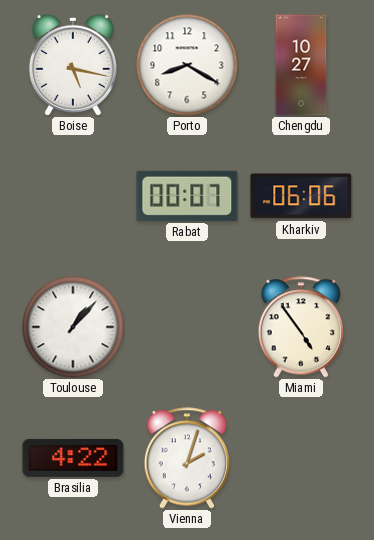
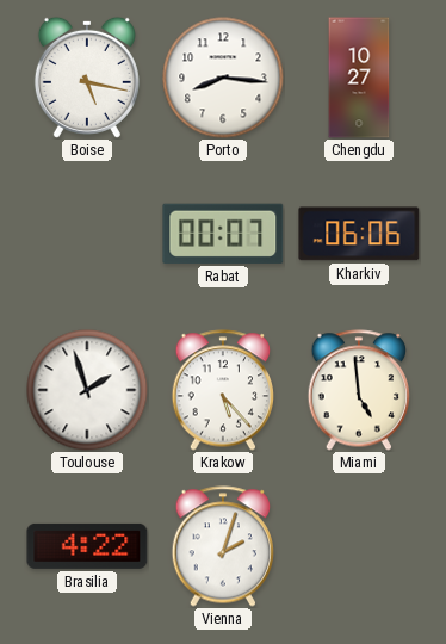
Porto: 8:20 -> 8:16
Toulouse: 1:07 -> 1:57
Krakow: none -> 5:23
Miami: 4:54 -> 4:59
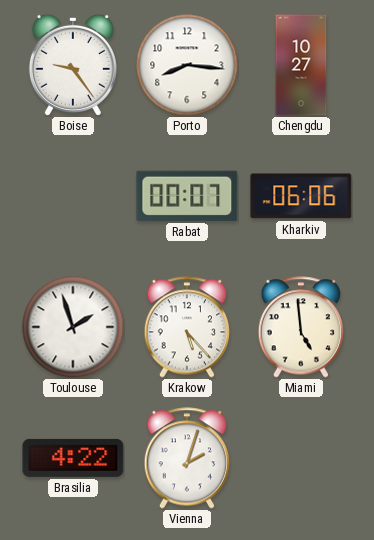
Boise: 5:17 -> 9:24
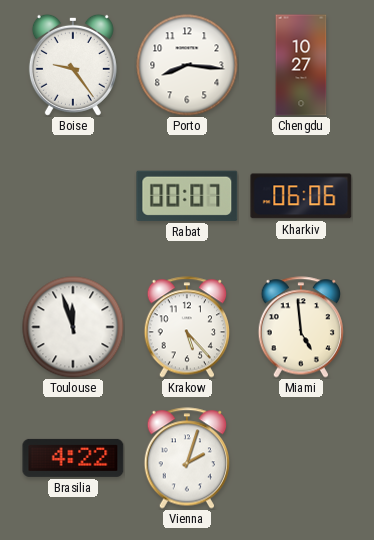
Toulouse: 1:57 -> 11:57
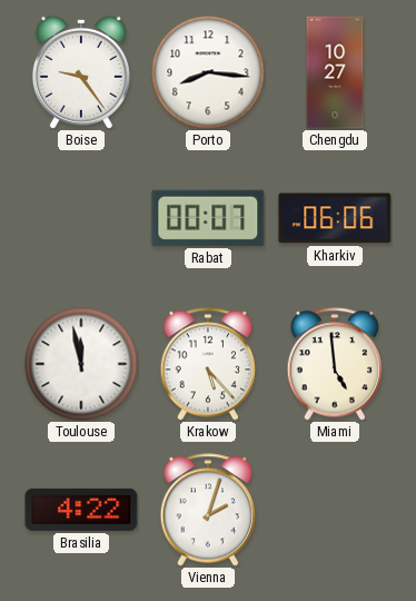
Toulouse: 11:57 -> 11:58
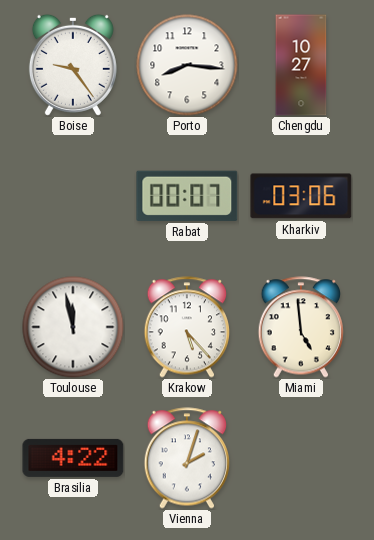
Kharkiv: 06:06 -> 03:06
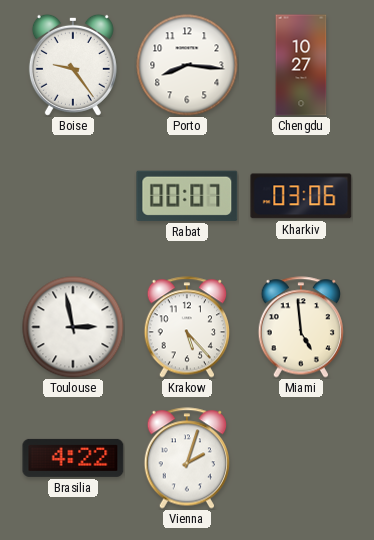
Toulouse: 11:58 -> 2:58
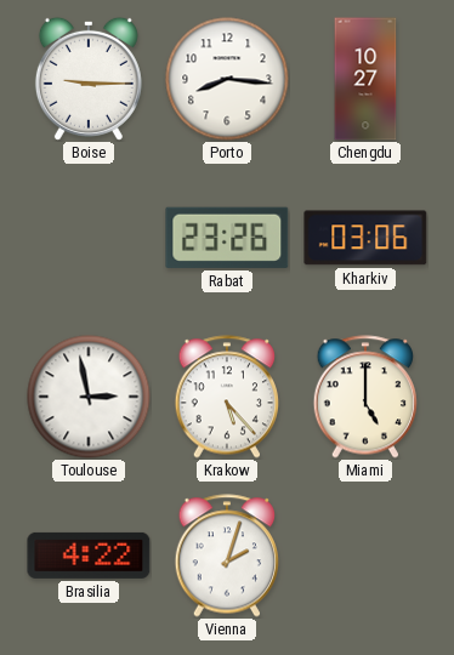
Boise: 9:24 -> 9:15
Rabat: 00:07 -> 23:26
Miami: 4:59 -> 5:00
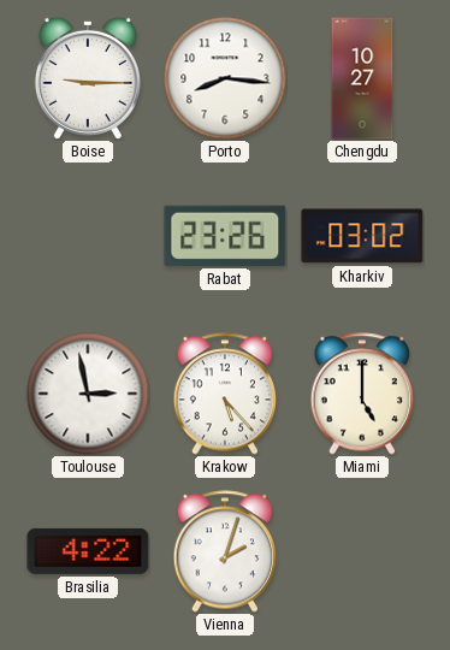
Kharkiv: 03:06 -> 03:02
